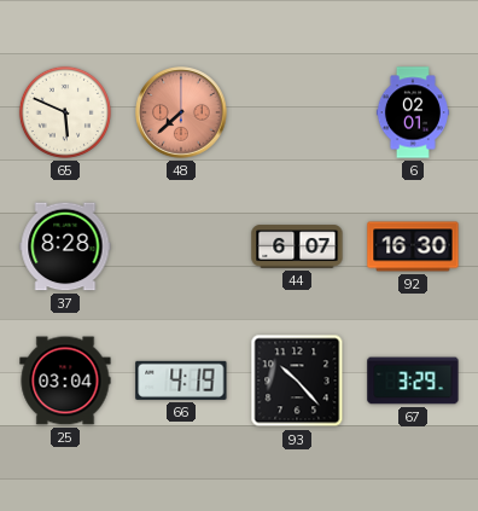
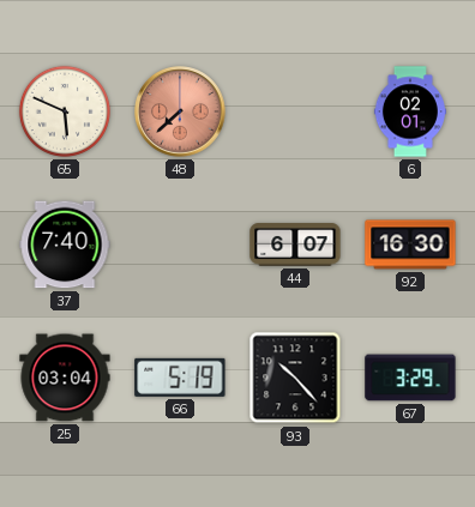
37: 8:28 -> 7:40
66: 4:19 -> 5:19
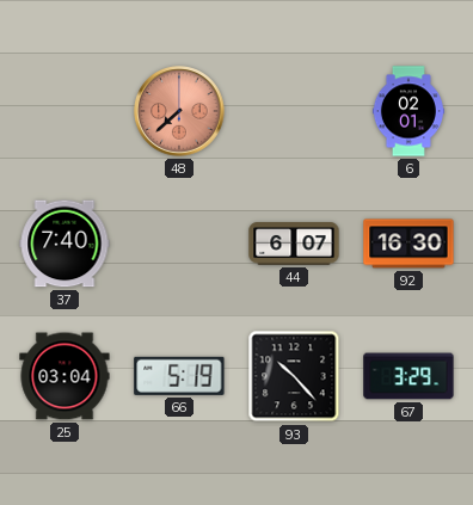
65: 5:49 -> none
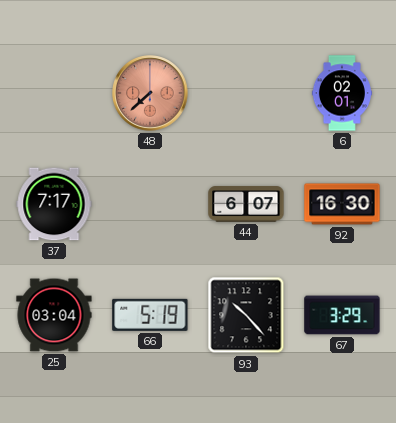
37: 7:40 -> 7:17
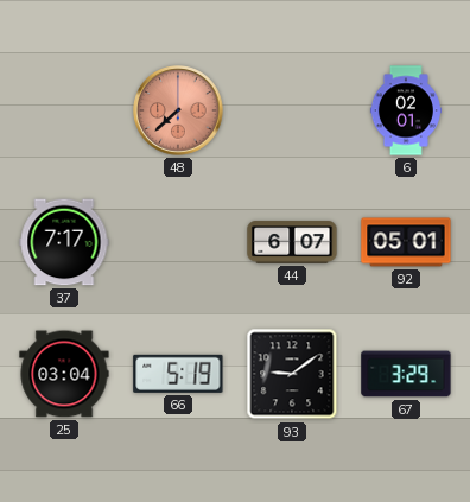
92: 16:30 -> 05:01
93: 10:23 -> 9:09
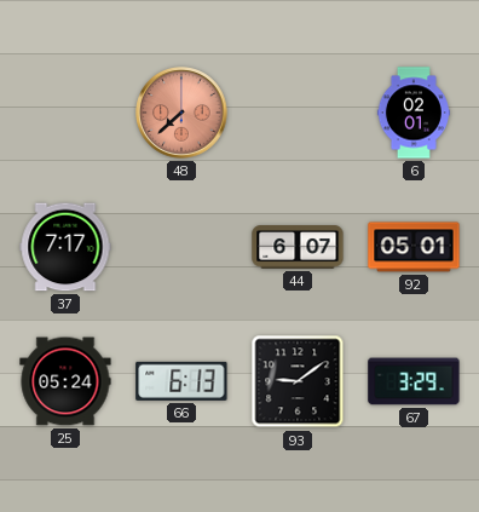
25: 03:04 -> 05:24
66: 5:19 -> 6:13
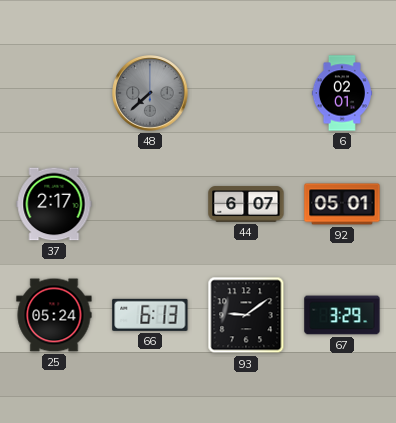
48 dial: salmon -> grey
37: 7:17 -> 2:17
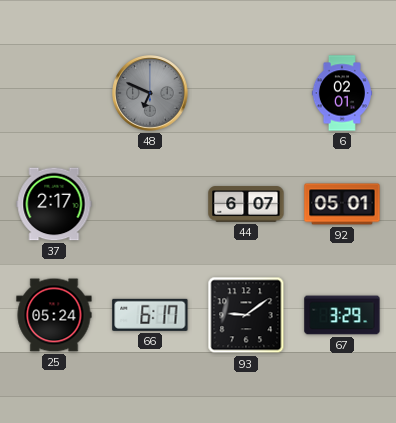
48: 7:38 -> 6:49
66: 6:13 -> 6:17
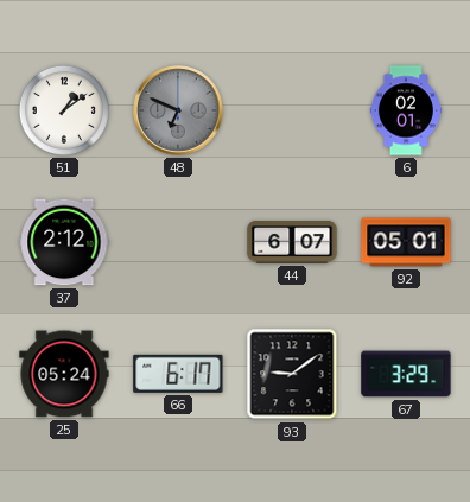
51: none -> 1:09
37: 2:17 -> 2:12
